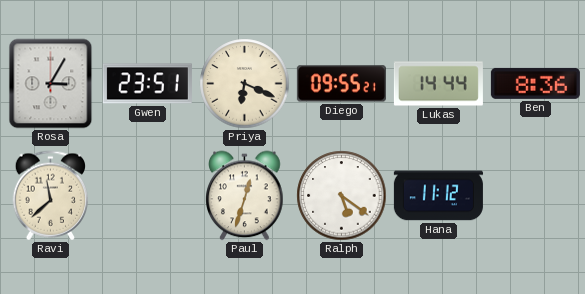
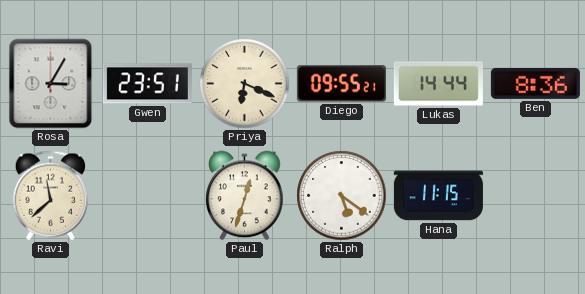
Hana: 11:12 -> 11:15
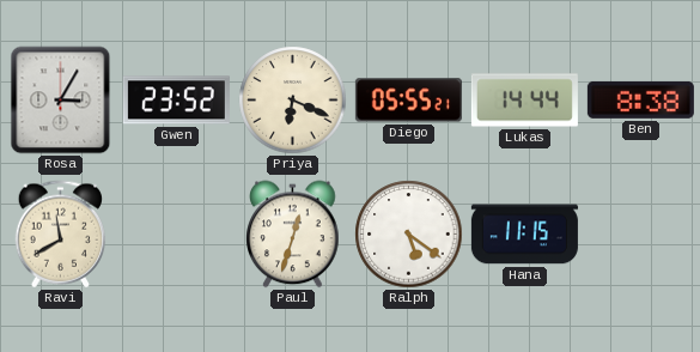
Gwen: 23:51 -> 23:52
Diego: 09:55 -> 05:55
Ben: 8:36 -> 8:38
Ravi: 11:38 -> 11:40
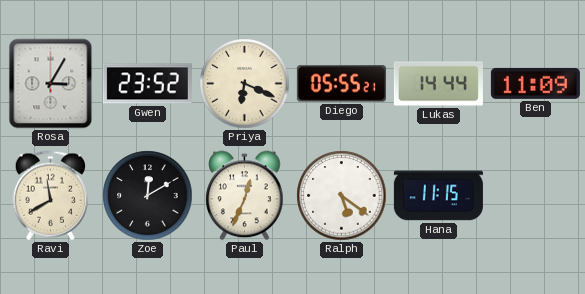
Ben: 8:38 -> 11:09
Zoe: none -> 12:10
Paul: 12:33 -> 12:34
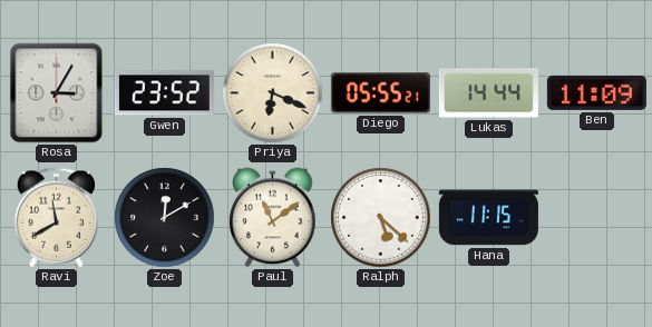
Paul: 12:34 -> 11:09
Ralph: 5:21 -> 5:22
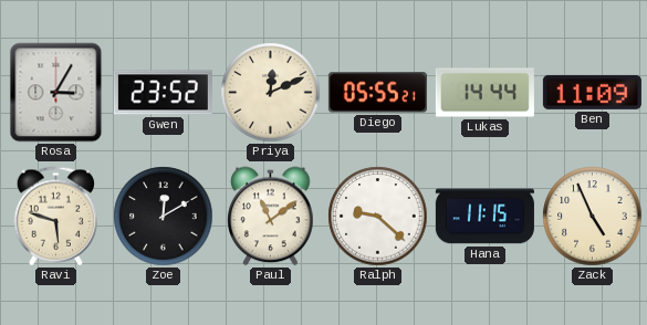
Priya: 6:19 -> 12:11
Ravi: 11:40 -> 5:48
Ralph: 5:22 -> 9:22
Zack: none -> 4:56
